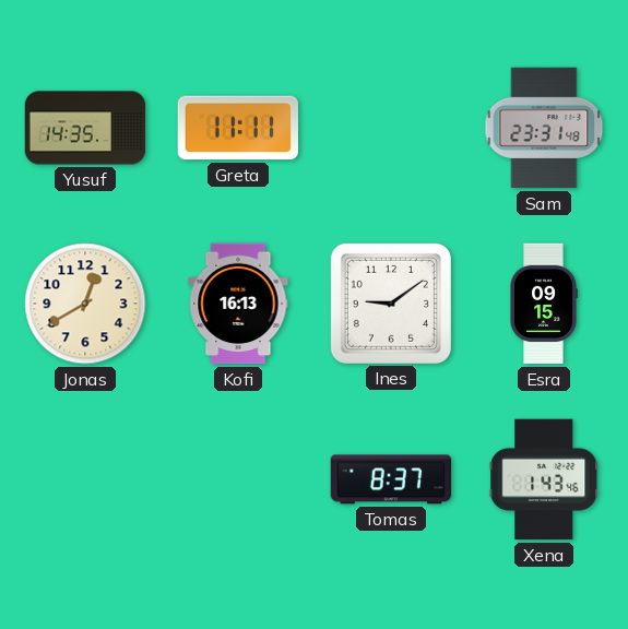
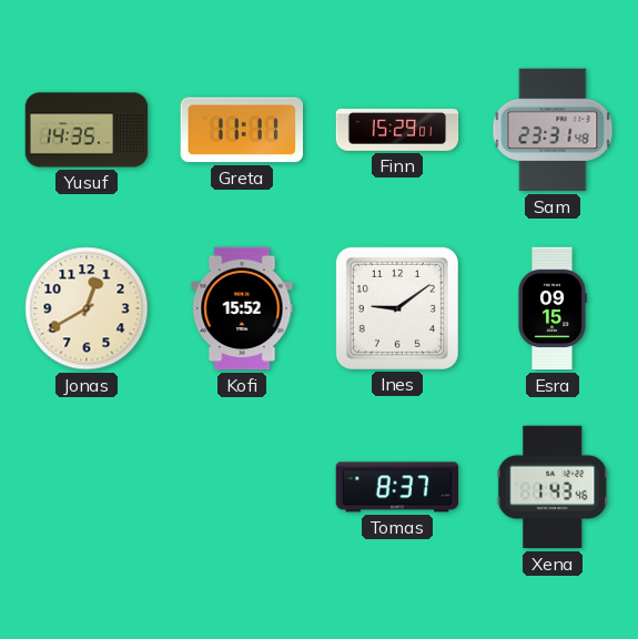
Finn: none -> 15:29
Kofi: 16:13 -> 15:52
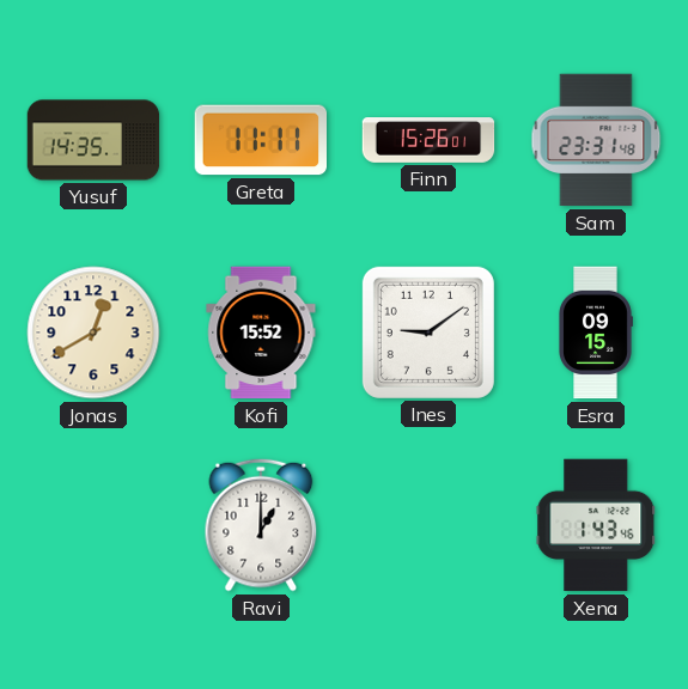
Finn: 15:29 -> 15:26
Ravi: none -> 1:00
Tomas: 8:37 -> none
